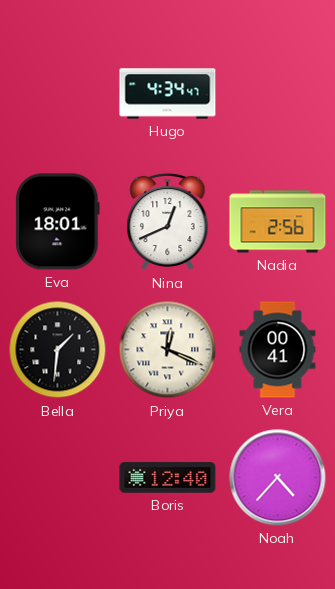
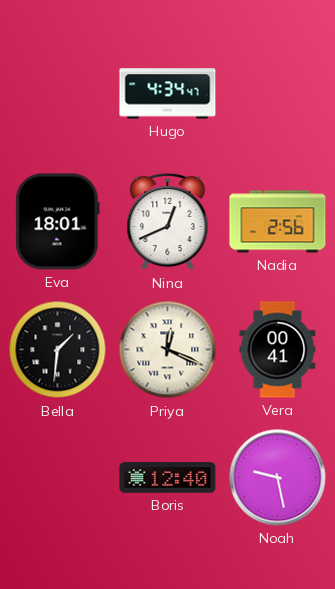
Noah: 4:37 -> 9:28
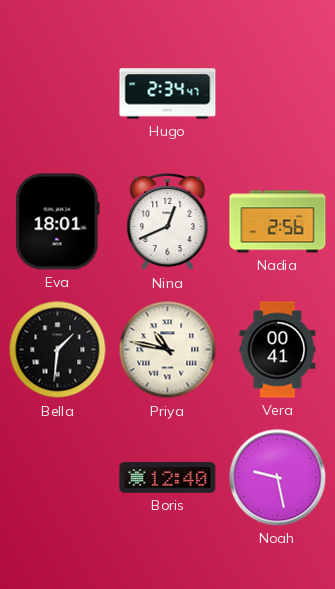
Hugo: 4:34 -> 2:34
Priya: 12:19 -> 10:47
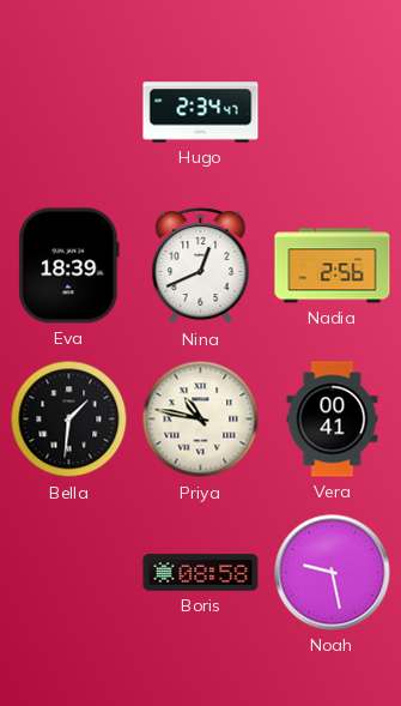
Eva: 18:01 -> 18:39
Boris: 12:40 -> 08:58
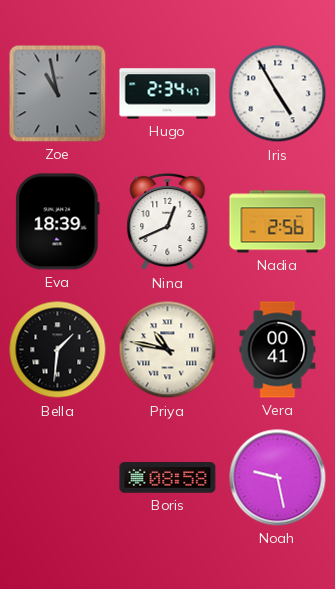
Zoe: none -> 10:58
Iris: none -> 4:55
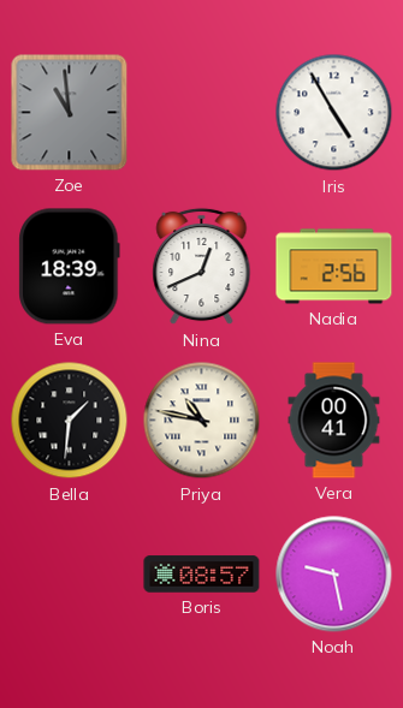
Zoe: 10:58 -> 10:59
Hugo: 2:34 -> none
Boris: 08:58 -> 08:57
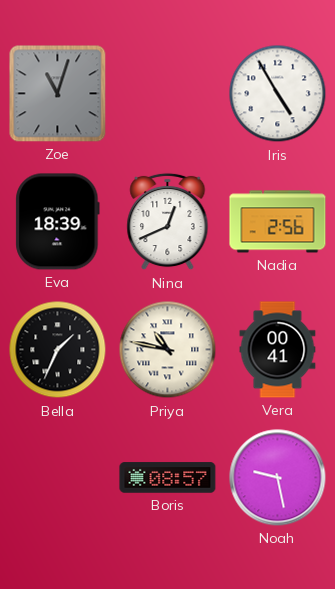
Zoe: 10:59 -> 11:03
Bella: 1:31 -> 1:34
